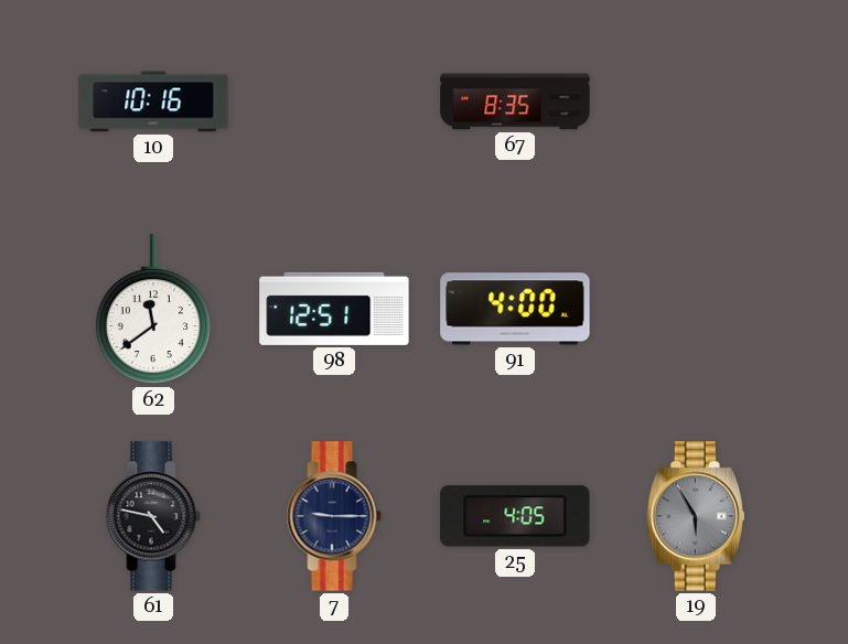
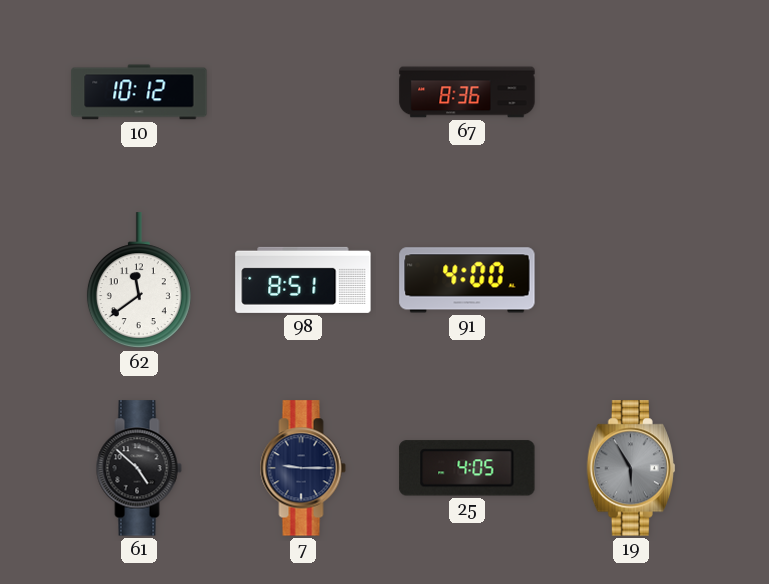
10: 10:16 -> 10:12
67: 8:35 -> 8:36
98: 12:51 -> 8:51
61: 4:47 -> 4:52
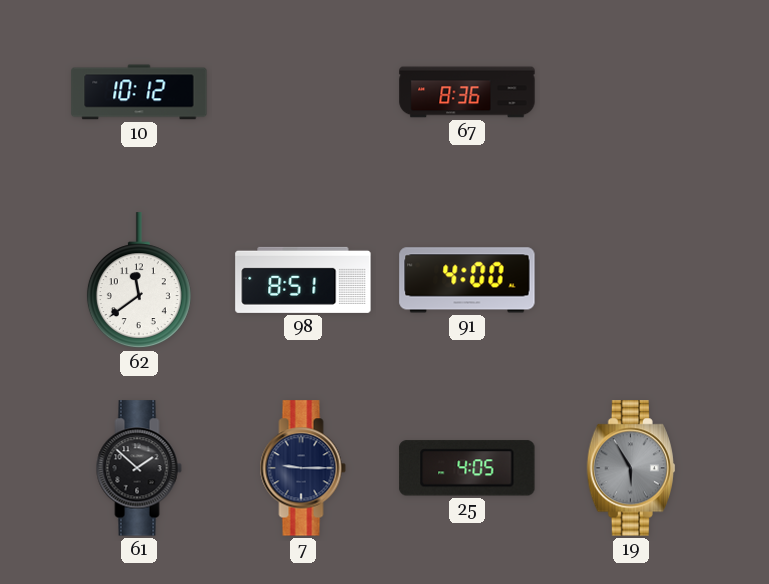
61: 4:52 -> 1:52
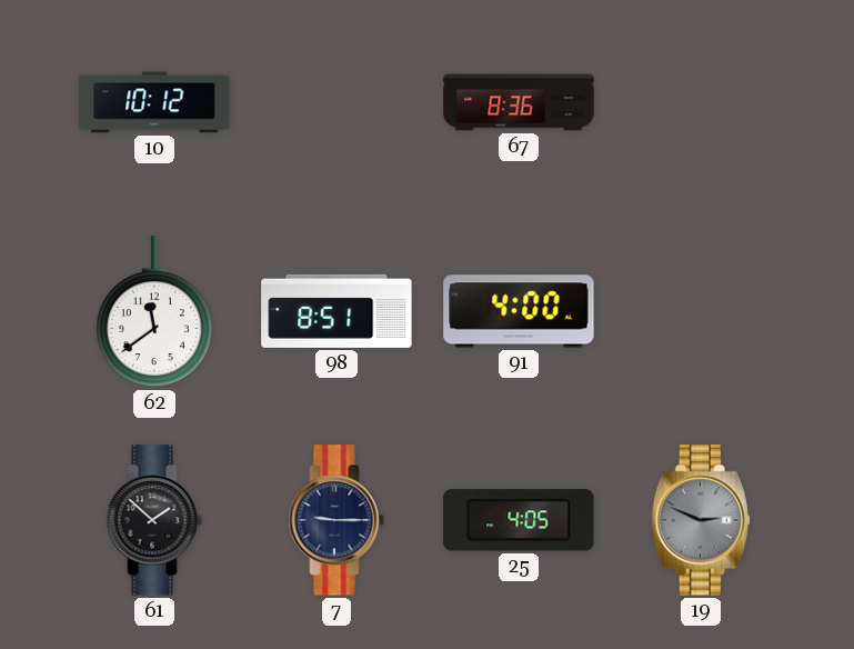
19: 5:55 -> 2:49
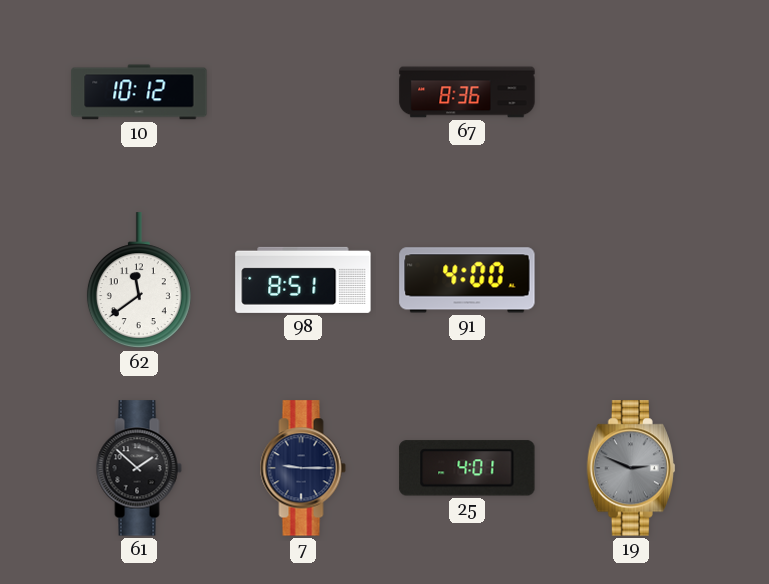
25: 4:05 -> 4:01
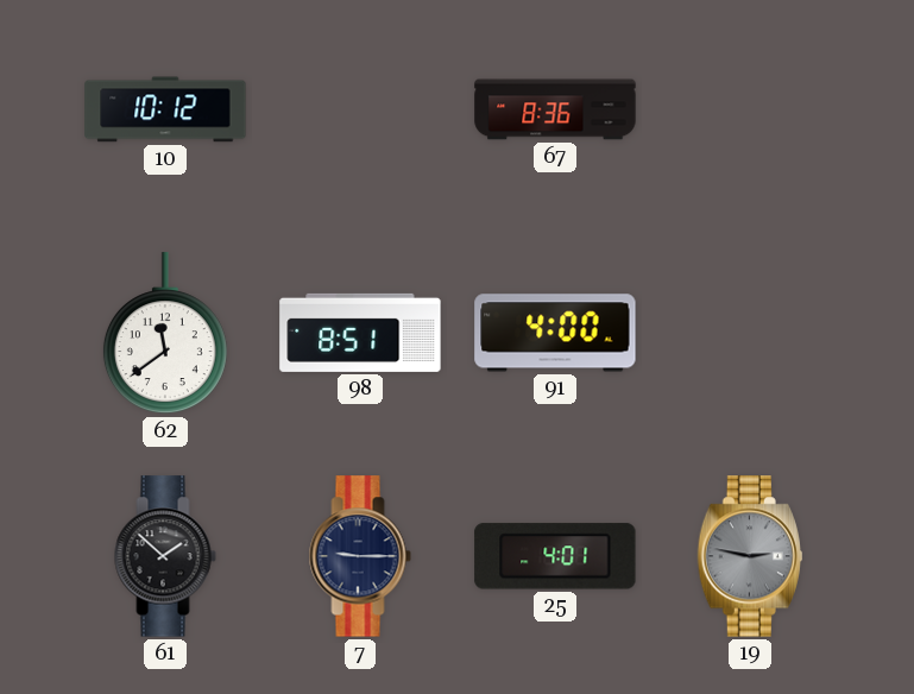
19: 2:49 -> 2:47
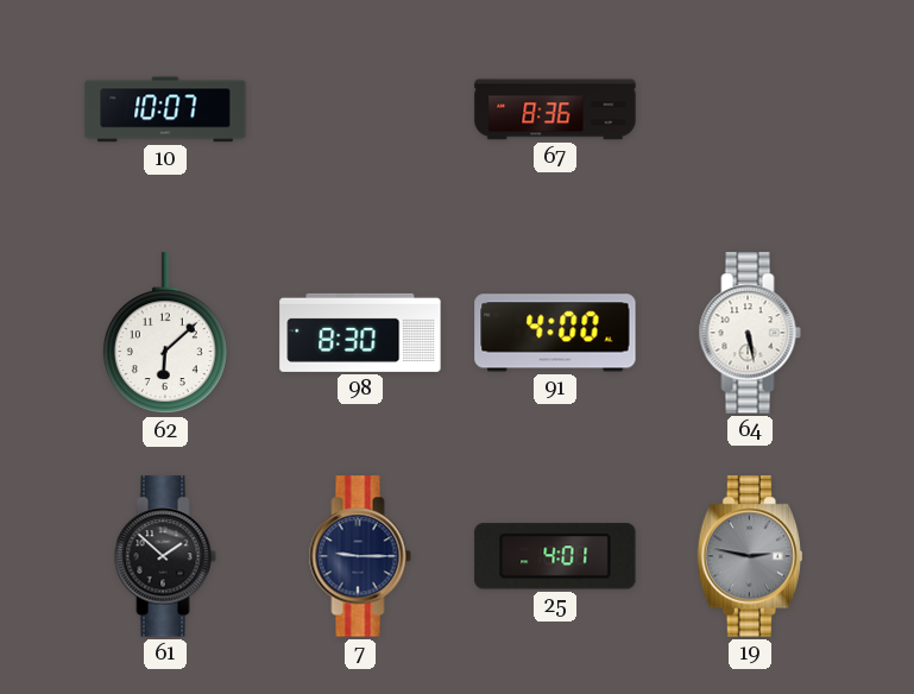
10: 10:12 -> 10:07
62: 11:39 -> 6:08
98: 8:51 -> 8:30
64: none -> 5:28
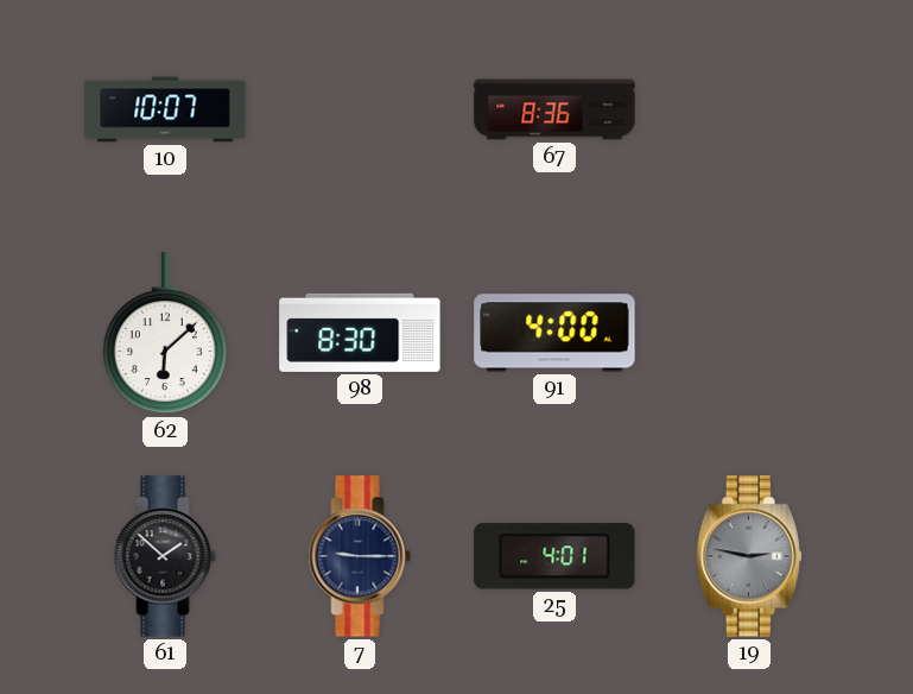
64: 5:28 -> none
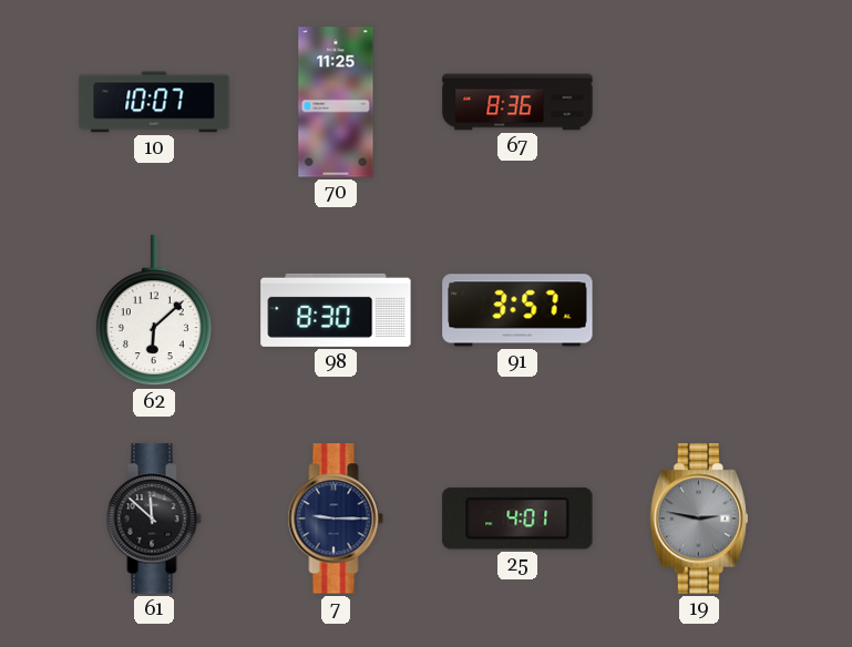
70: none -> 11:25
91: 4:00 -> 3:57
61: 1:52 -> 11:52
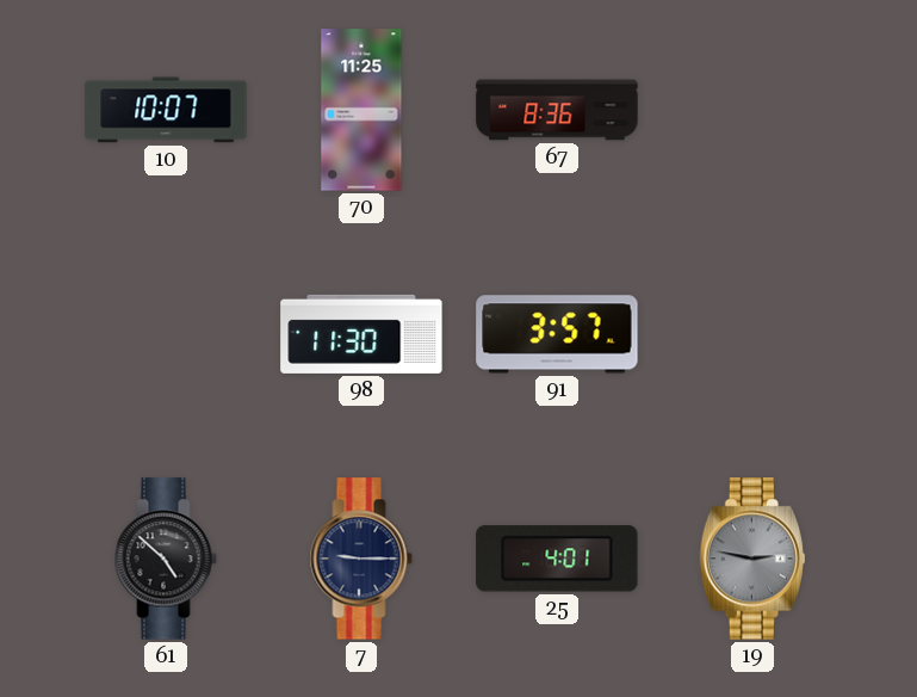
62: 6:08 -> none
98: 8:30 -> 11:30
61: 11:52 -> 4:52
